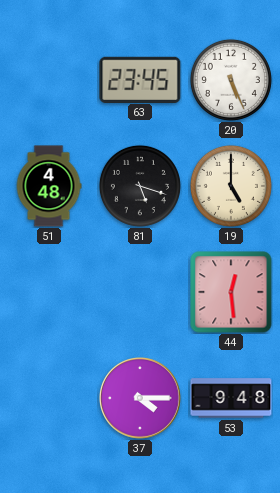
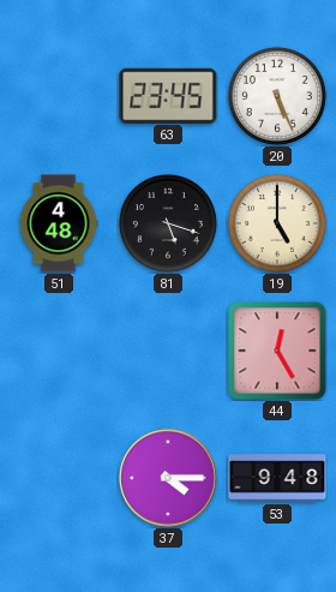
44: 12:29 -> 12:25
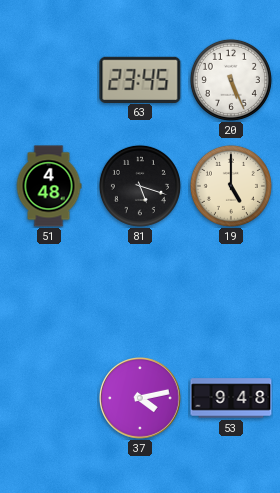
44: 12:25 -> none
37: 4:15 -> 4:13
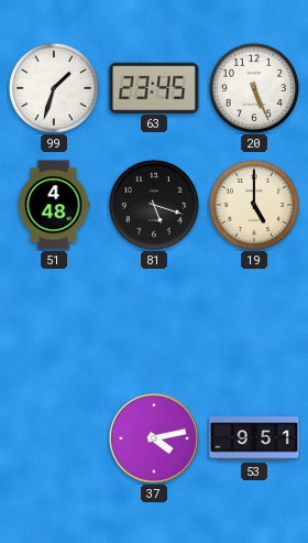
99: none -> 1:33
53: 9:48 -> 9:51
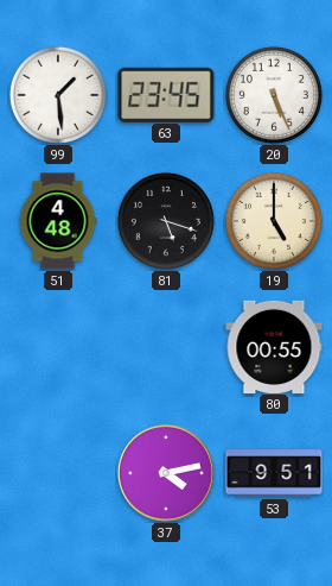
99: 1:33 -> 1:29
80: none -> 00:55
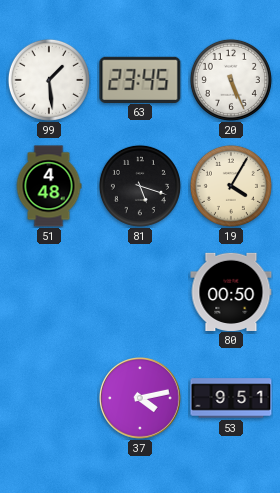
19: 5:00 -> 4:05
80: 00:55 -> 00:50
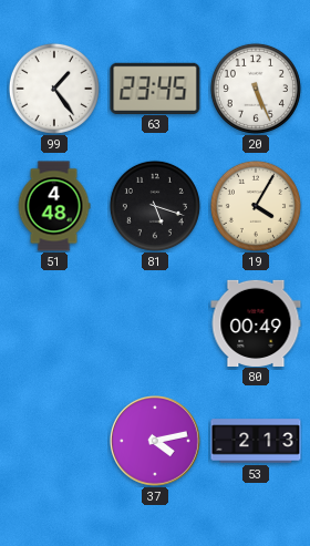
99: 1:29 -> 1:24
80: 00:50 -> 00:49
53: 9:51 -> 2:13
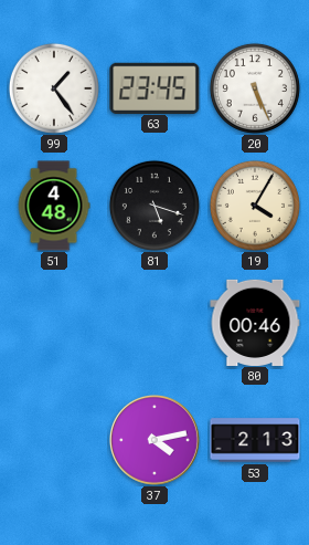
80: 00:49 -> 00:46
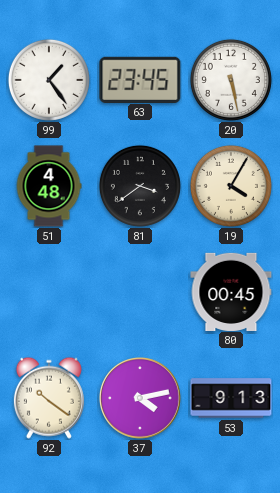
20: 5:26 -> 5:28
81: 5:18 -> 3:39
80: 00:46 -> 00:45
92: none -> 10:21
53: 2:13 -> 9:13
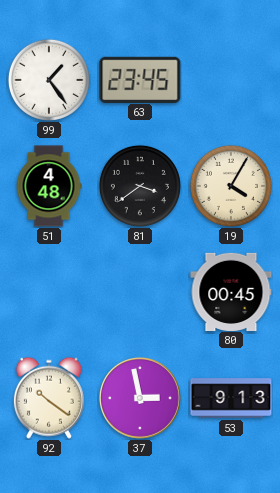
20: 5:28 -> none
37: 4:13 -> 2:58
